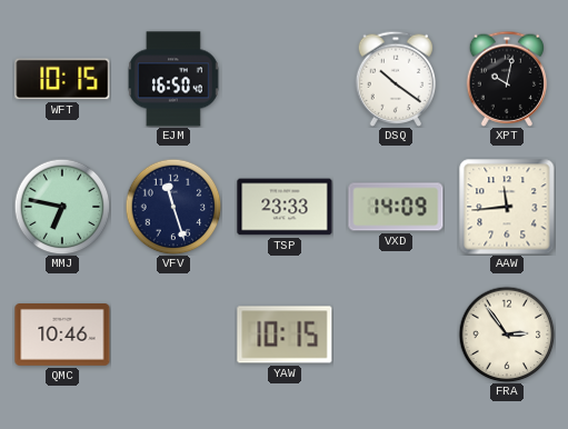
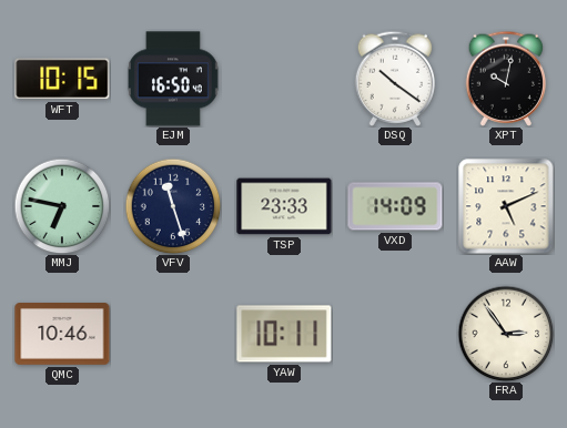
AAW: 11:44 -> 5:11
YAW: 10:15 -> 10:11
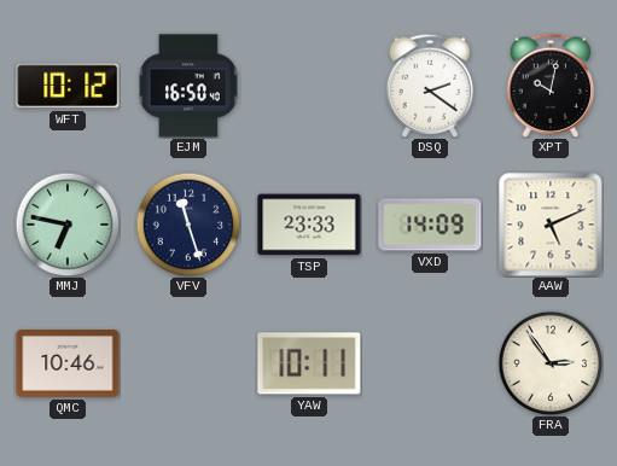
WFT: 10:15 -> 10:12
DSQ: 10:21 -> 2:21
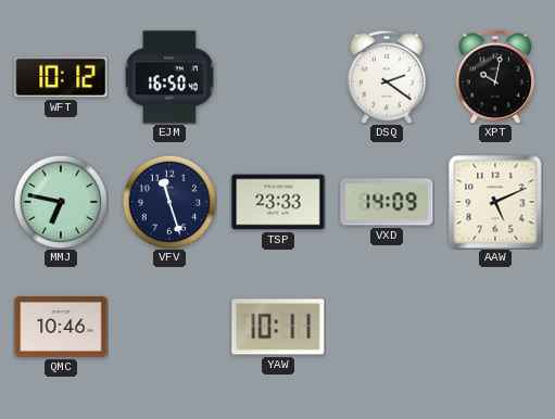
FRA: 2:54 -> none
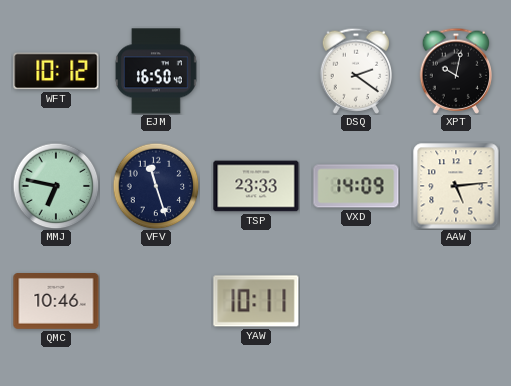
AAW: 5:11 -> 5:14
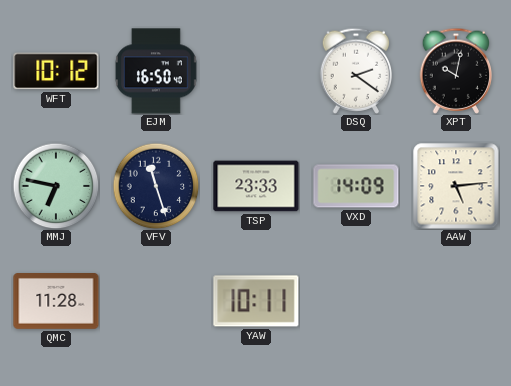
QMC: 10:46 -> 11:28
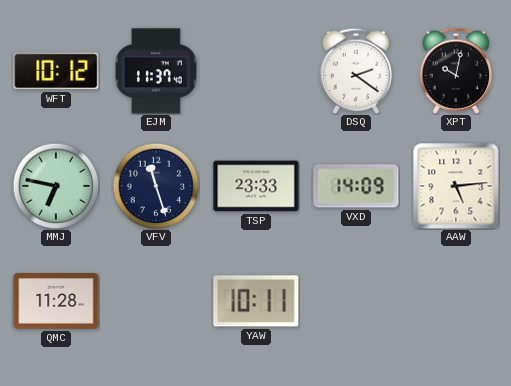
EJM: 16:50 -> 11:37
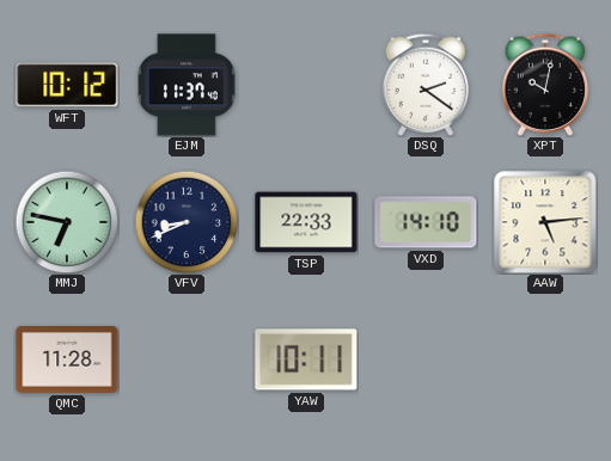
VFV: 11:27 -> 8:41
TSP: 23:33 -> 22:33
VXD: 14:09 -> 14:10
